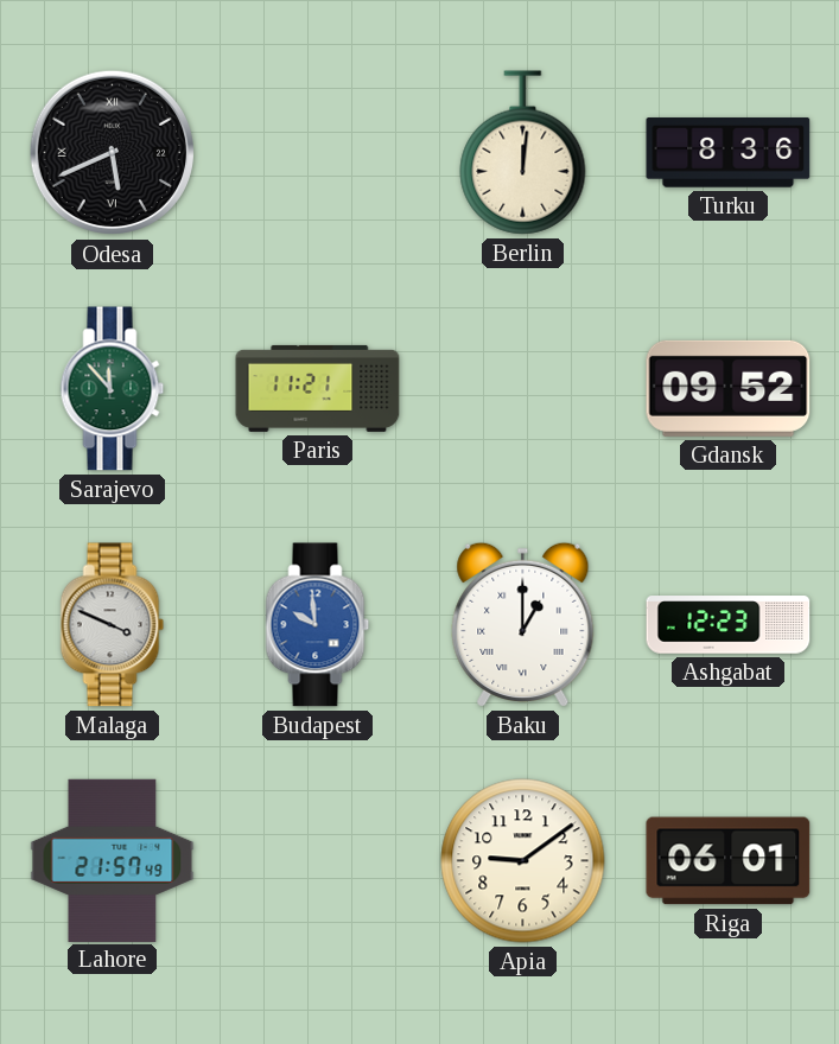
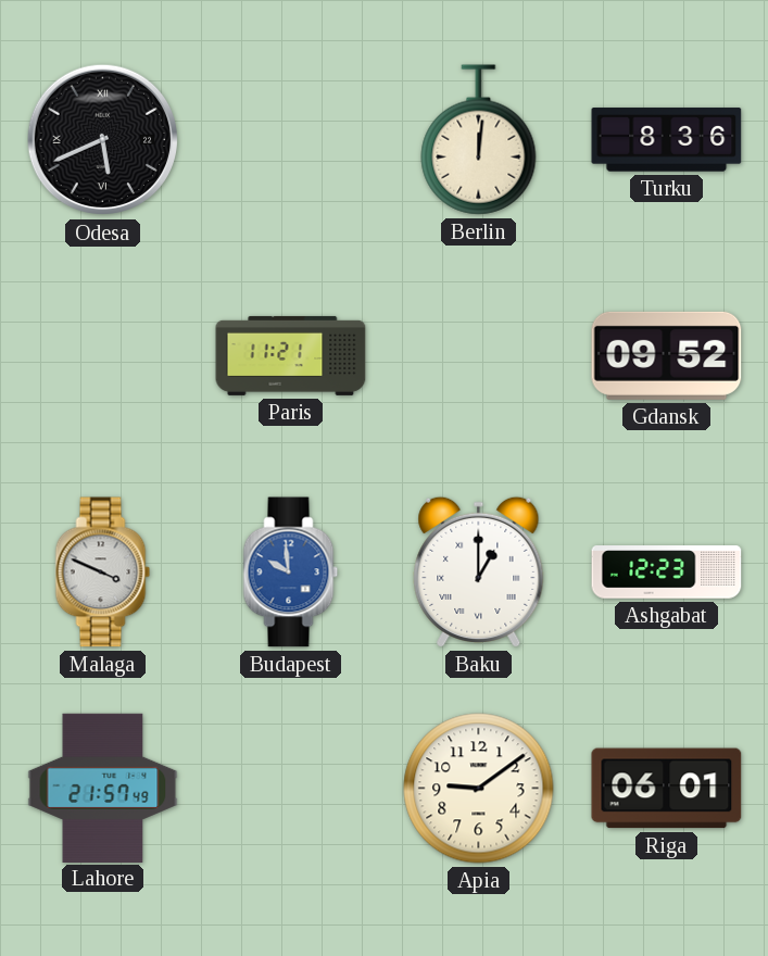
Sarajevo: 11:53 -> none
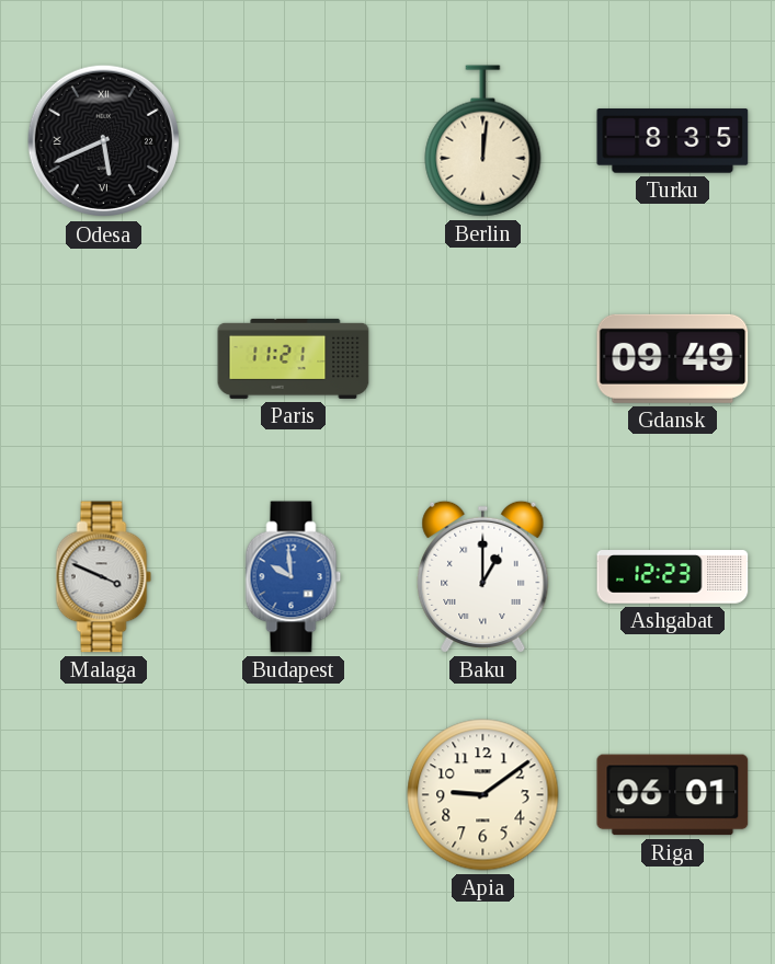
Turku: 8:36 -> 8:35
Gdansk: 09:52 -> 09:49
Lahore: 21:57 -> none
